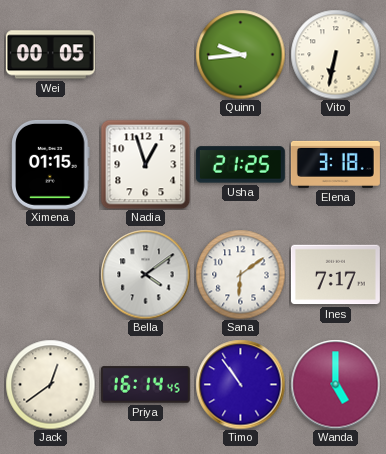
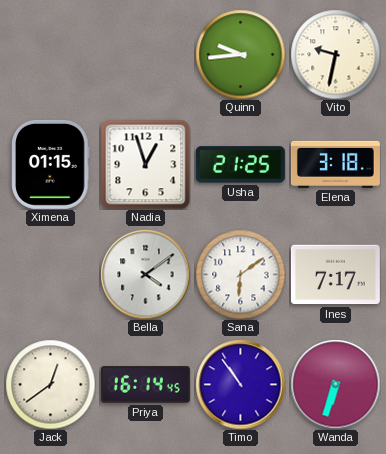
Wei: 00:05 -> none
Vito: 6:32 -> 9:32
Wanda: 5:00 -> 6:33
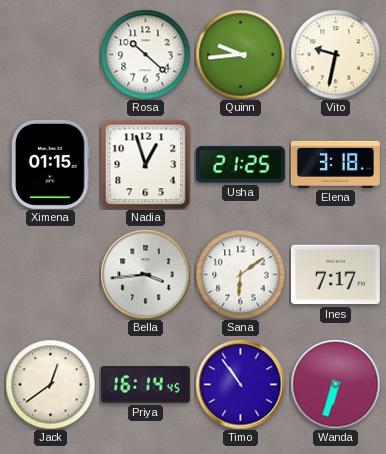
Rosa: none -> 10:22
Bella: 4:09 -> 3:44
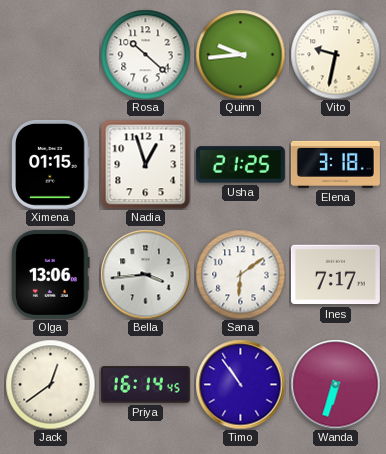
Olga: none -> 13:06
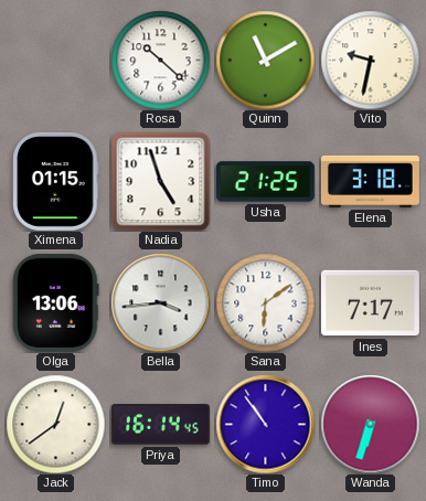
Quinn: 9:44 -> 11:10
Nadia: 12:57 -> 4:57
